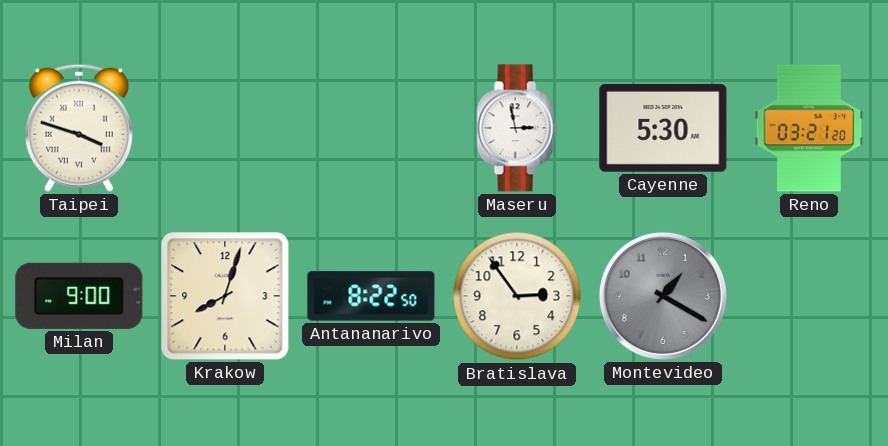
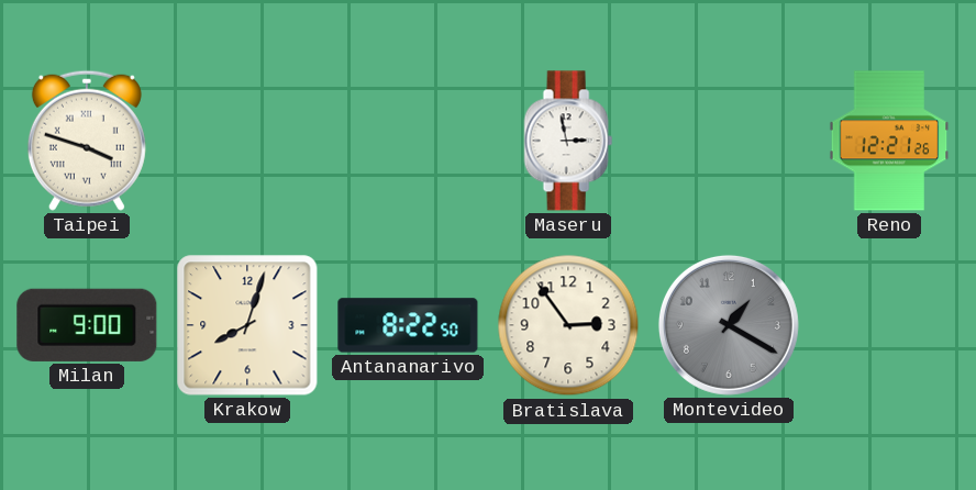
Cayenne: 5:30 -> none
Reno: 03:21 -> 12:21
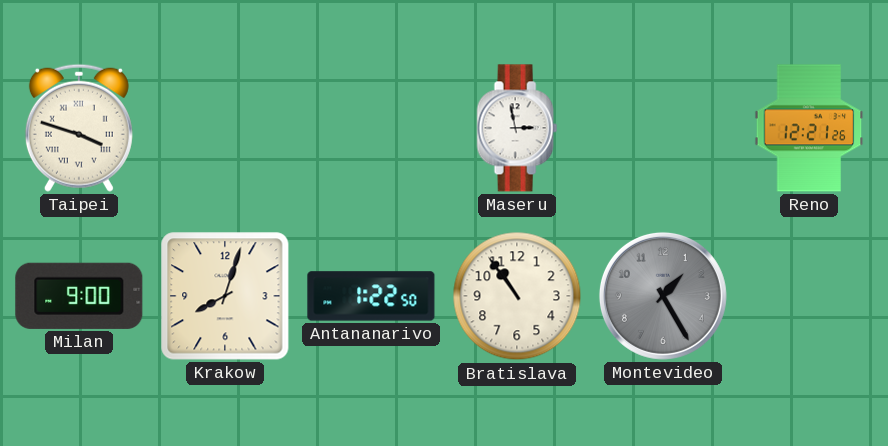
Antananarivo: 8:22 -> 1:22
Bratislava: 2:54 -> 10:54
Montevideo: 1:20 -> 1:25
